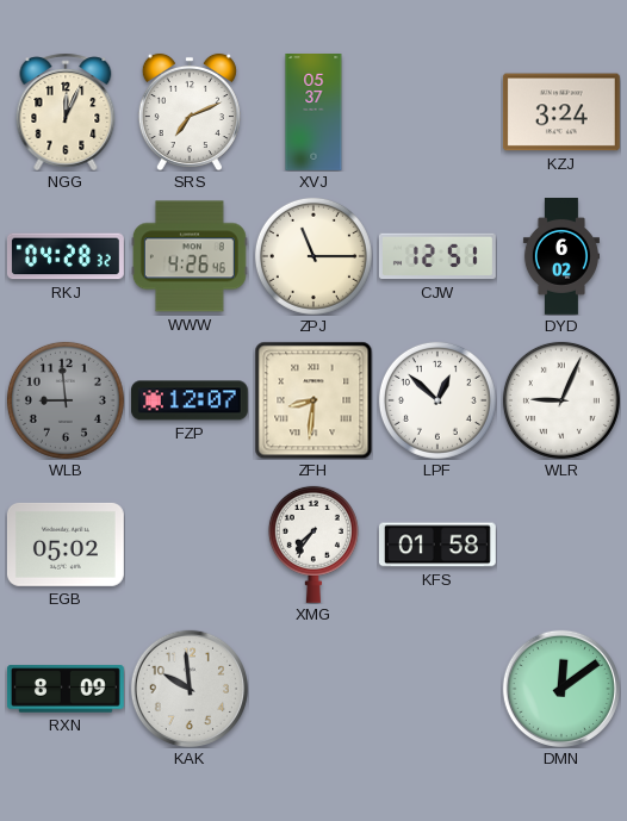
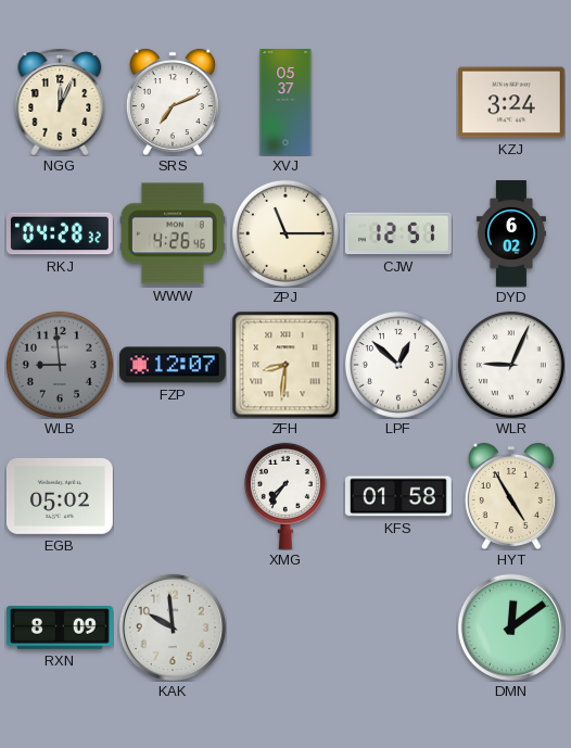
HYT: none -> 4:55
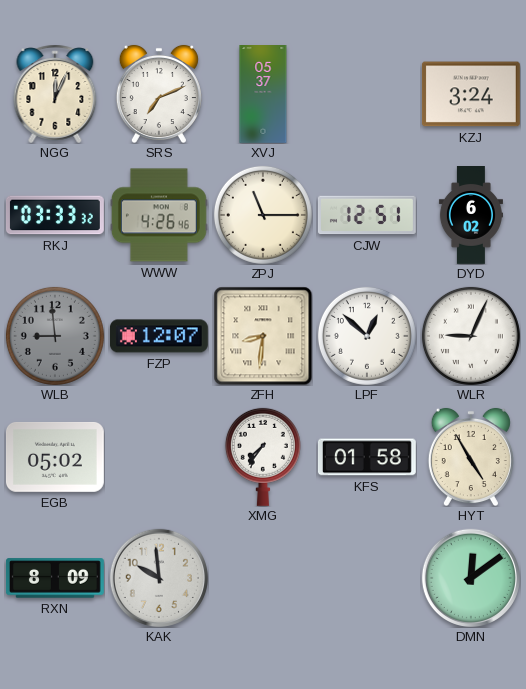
RKJ: 04:28 -> 03:33
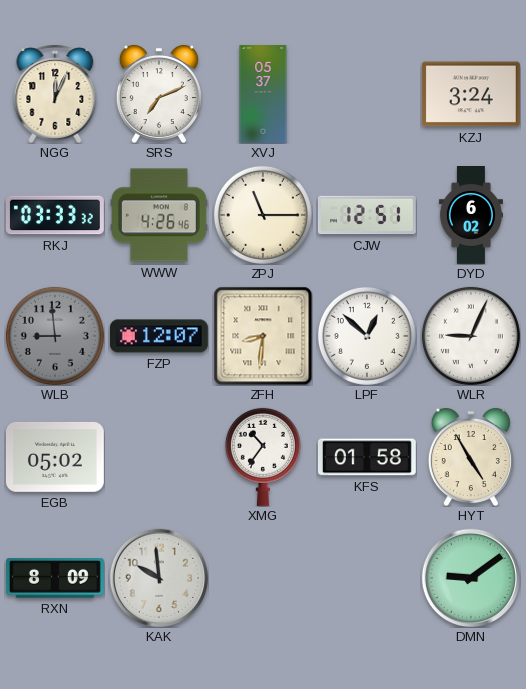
XMG: 7:36 -> 10:36
DMN: 12:09 -> 9:09
